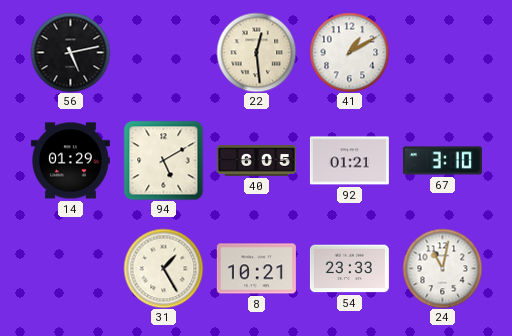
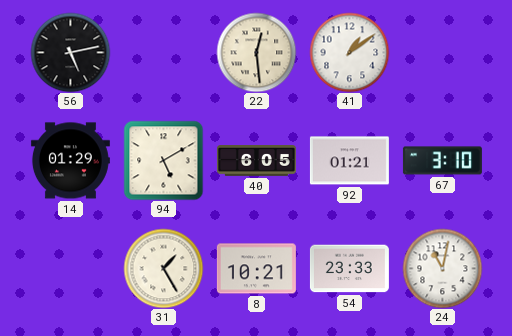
41: 1:10 -> 1:09
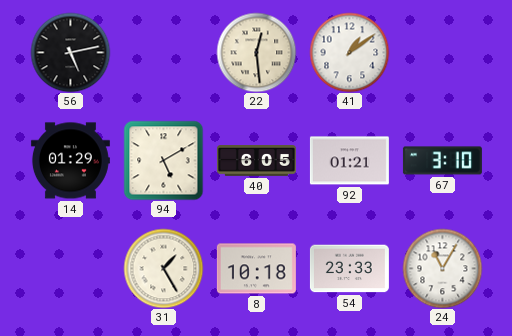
8: 10:21 -> 10:18
24: 11:02 -> 11:05
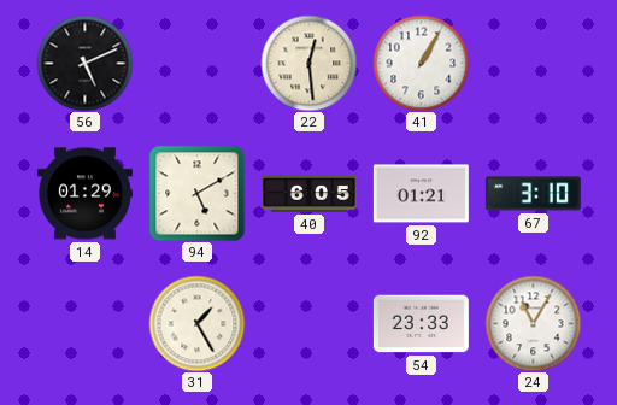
56: 5:13 -> 5:11
41: 1:09 -> 1:05
8: 10:18 -> none
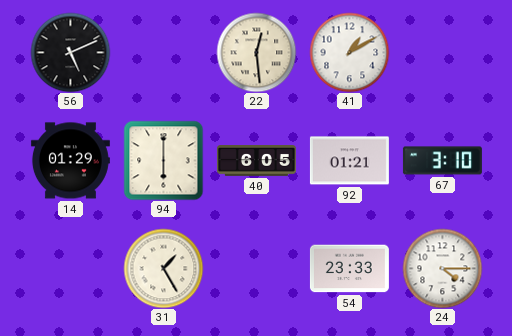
41: 1:05 -> 1:10
94: 5:10 -> 6:00
24: 11:05 -> 4:15
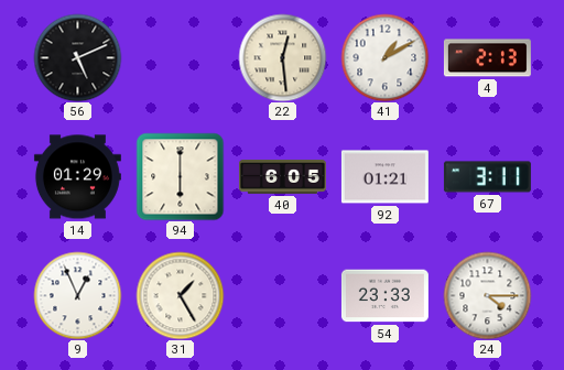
4: none -> 2:13
67: 3:10 -> 3:11
9: none -> 12:56
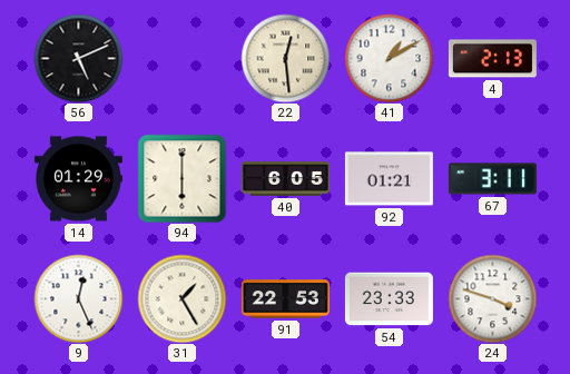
9: 12:56 -> 12:26
91: none -> 22:53
24: 4:15 -> 3:48
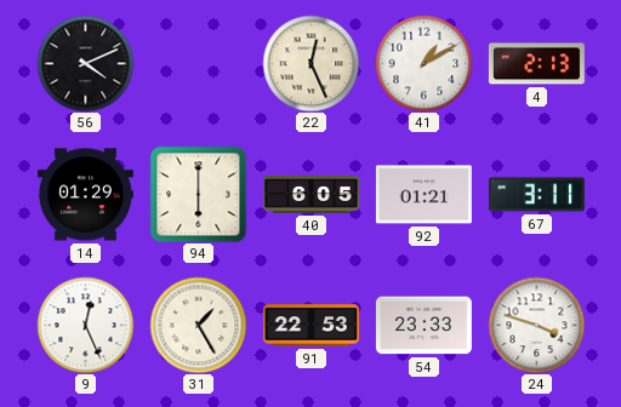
56: 5:11 -> 4:11
22: 12:29 -> 12:26
